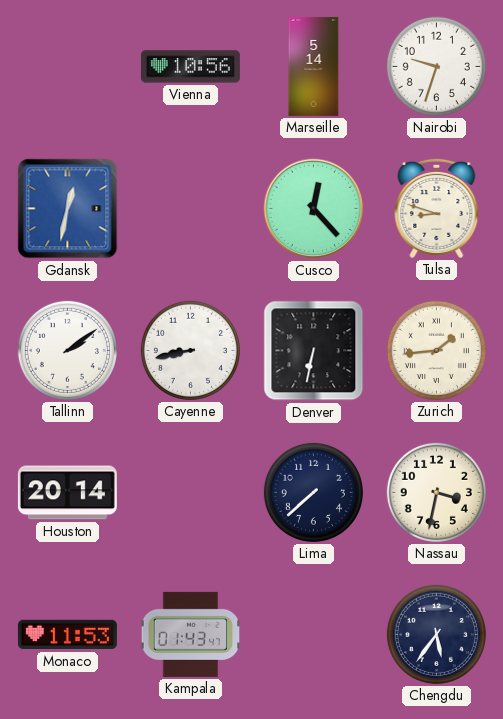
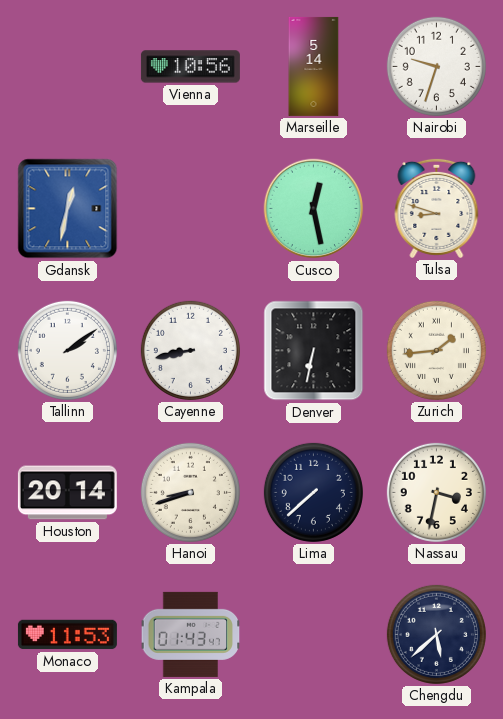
Cusco: 12:23 -> 12:28
Hanoi: none -> 8:42
Chengdu: 5:36 -> 5:38
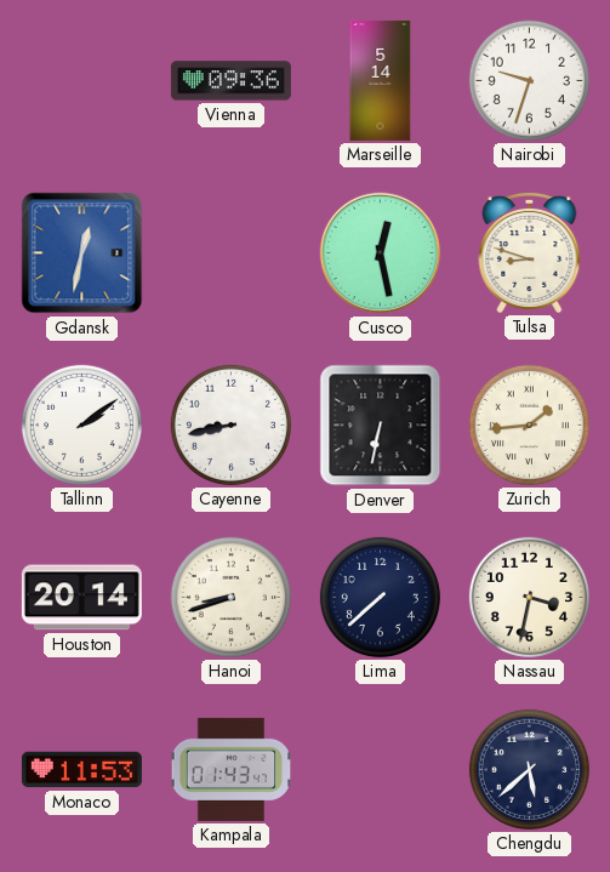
Vienna: 10:56 -> 09:36
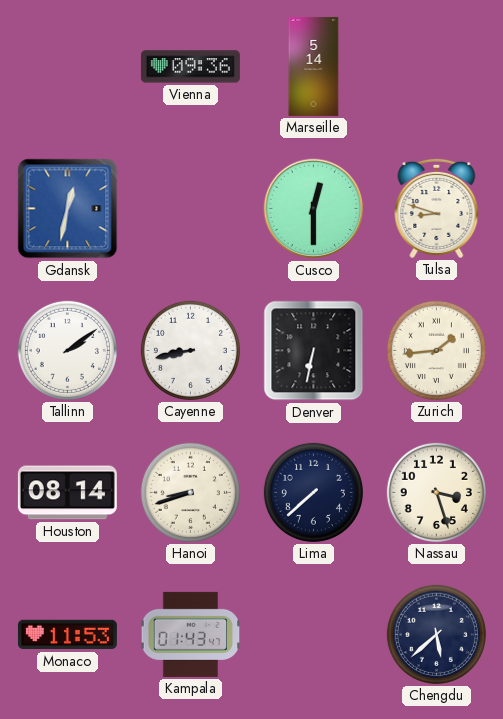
Nairobi: 9:33 -> none
Cusco: 12:28 -> 12:30
Houston: 20:14 -> 08:14
Nassau: 3:32 -> 3:27
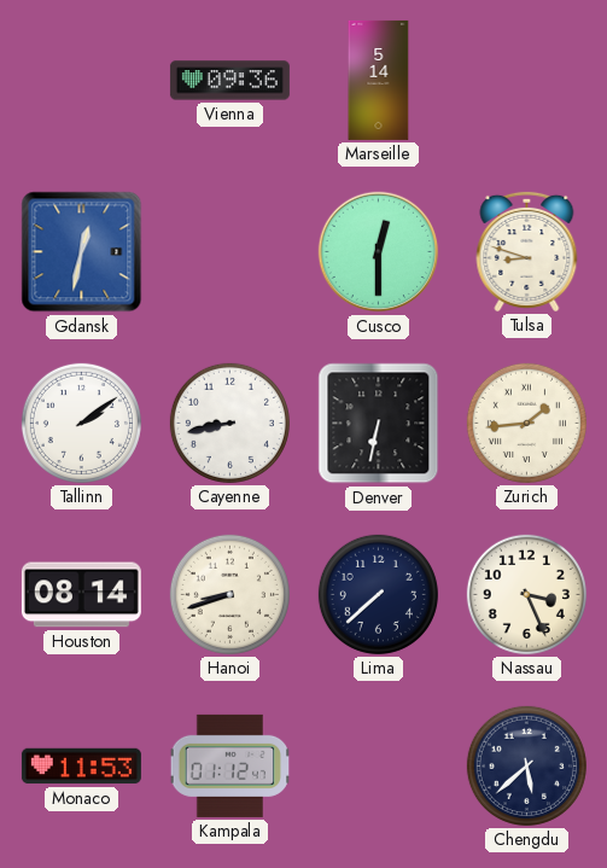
Nassau: 3:27 -> 3:26
Kampala: 01:43 -> 01:12
